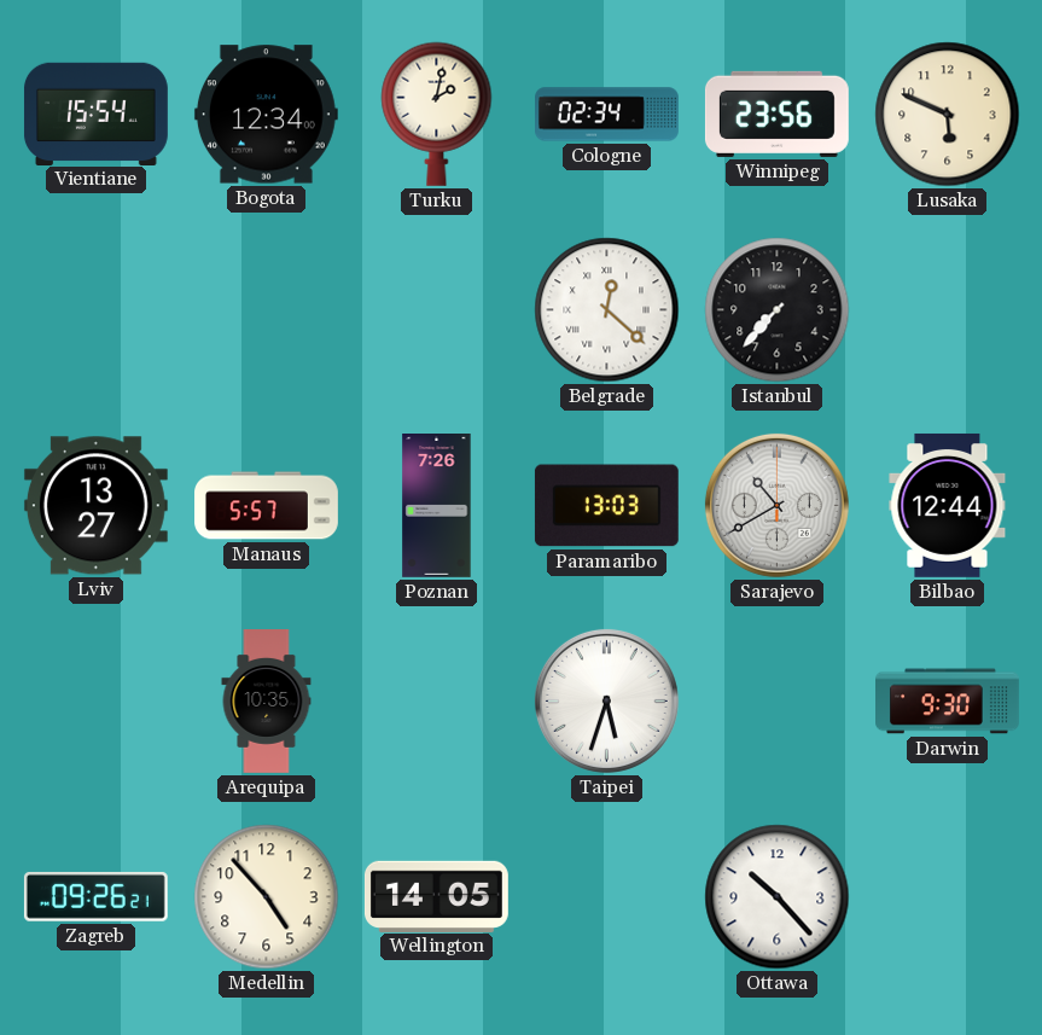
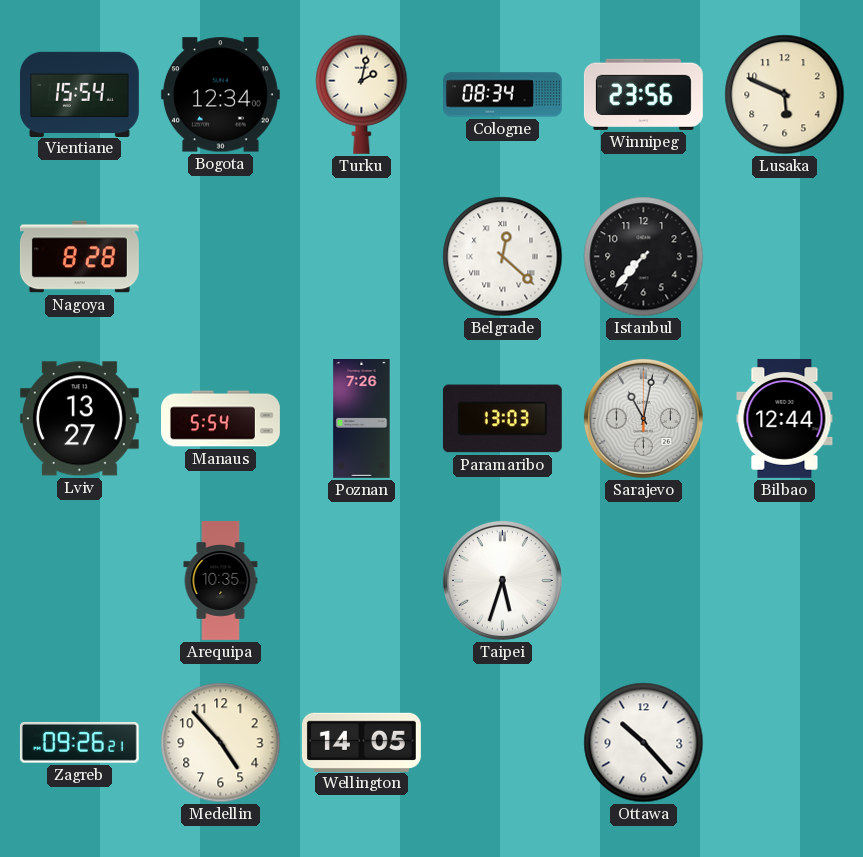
Cologne: 02:34 -> 08:34
Nagoya: none -> 8:28
Manaus: 5:57 -> 5:54
Sarajevo: 10:40 -> 11:02
Darwin: 9:30 -> none
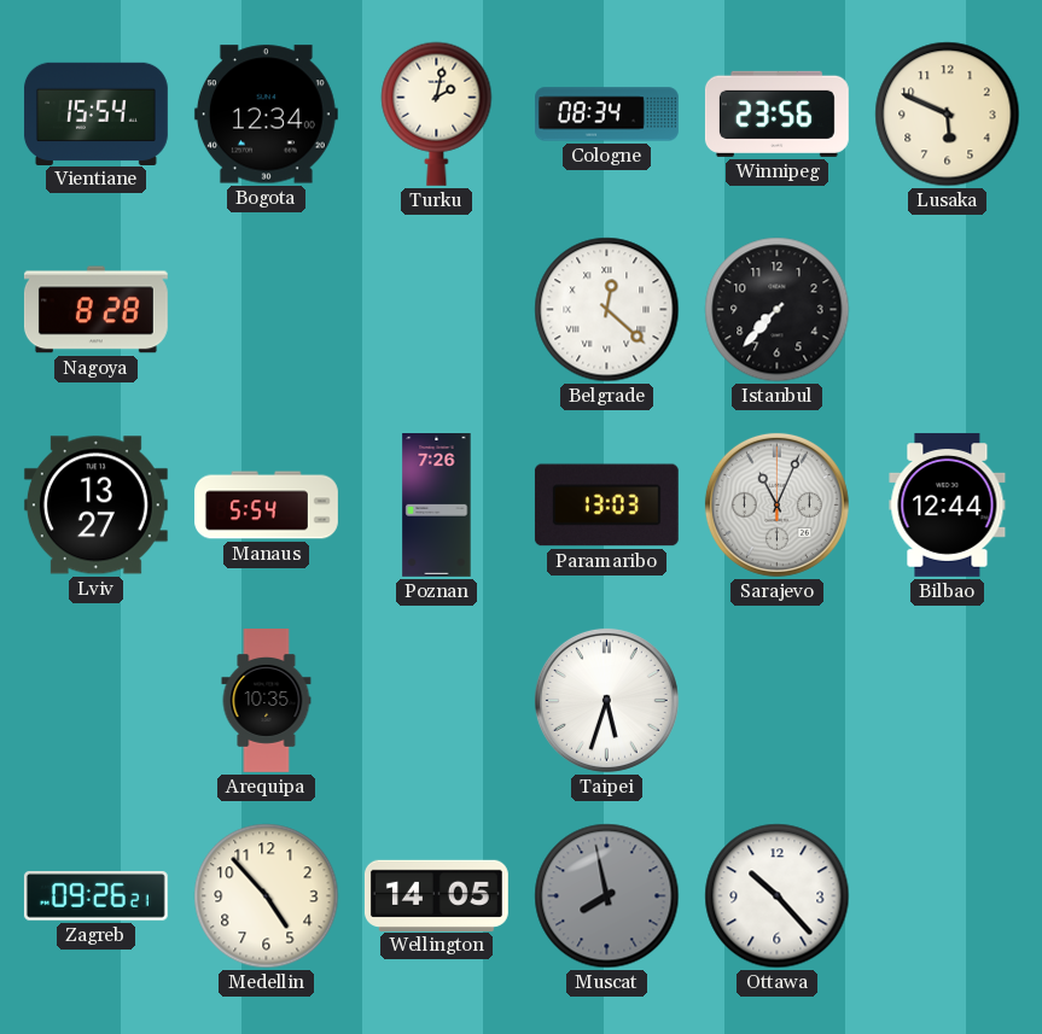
Sarajevo: 11:02 -> 11:04
Muscat: none -> 7:58
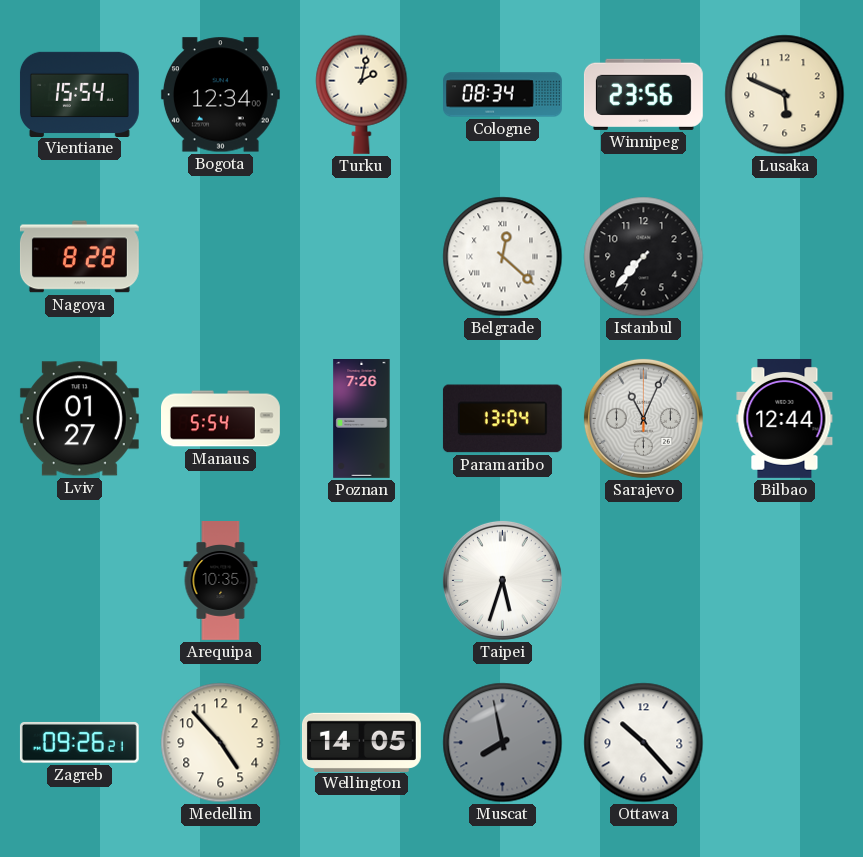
Lviv: 13:27 -> 01:27
Paramaribo: 13:03 -> 13:04
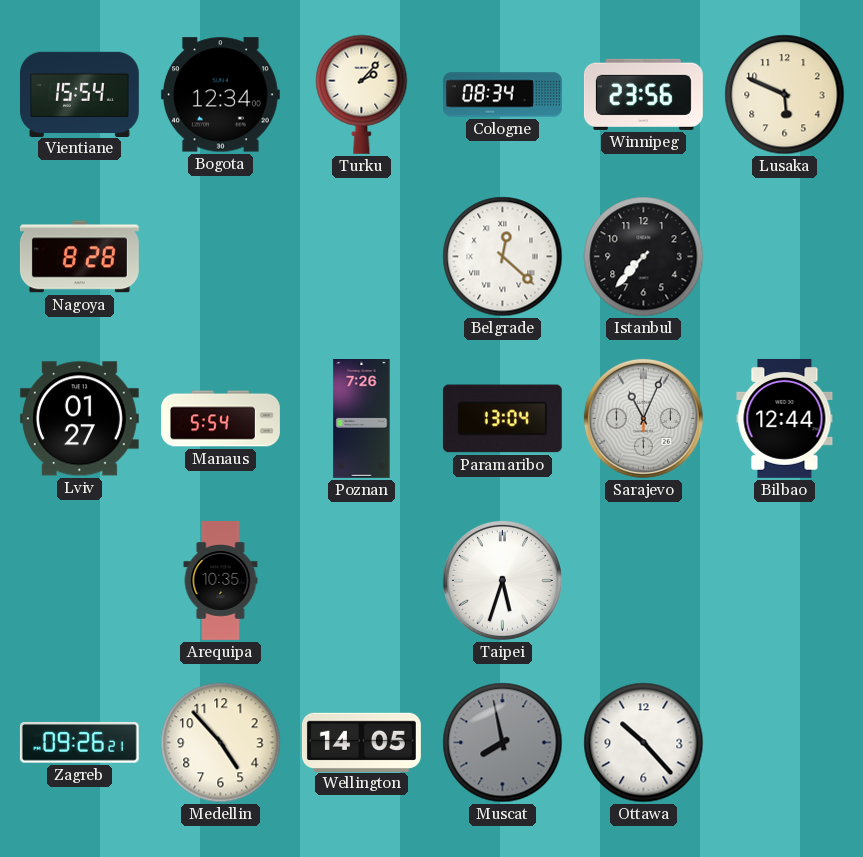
Turku: 2:02 -> 2:07
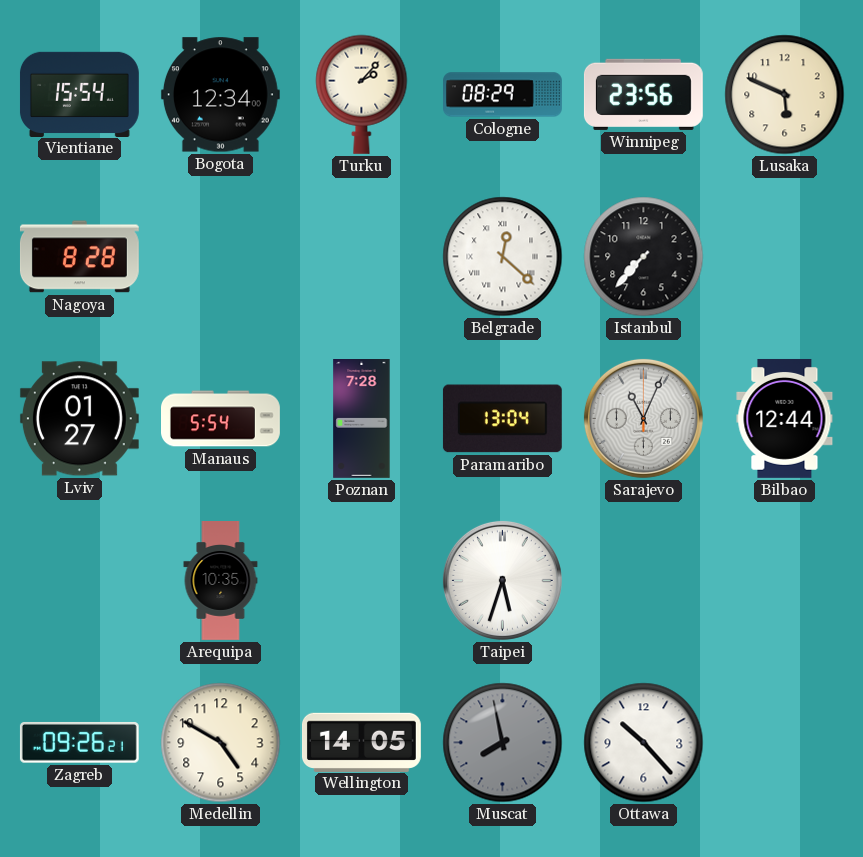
Cologne: 08:34 -> 08:29
Poznan: 7:26 -> 7:28
Medellin: 4:53 -> 4:50
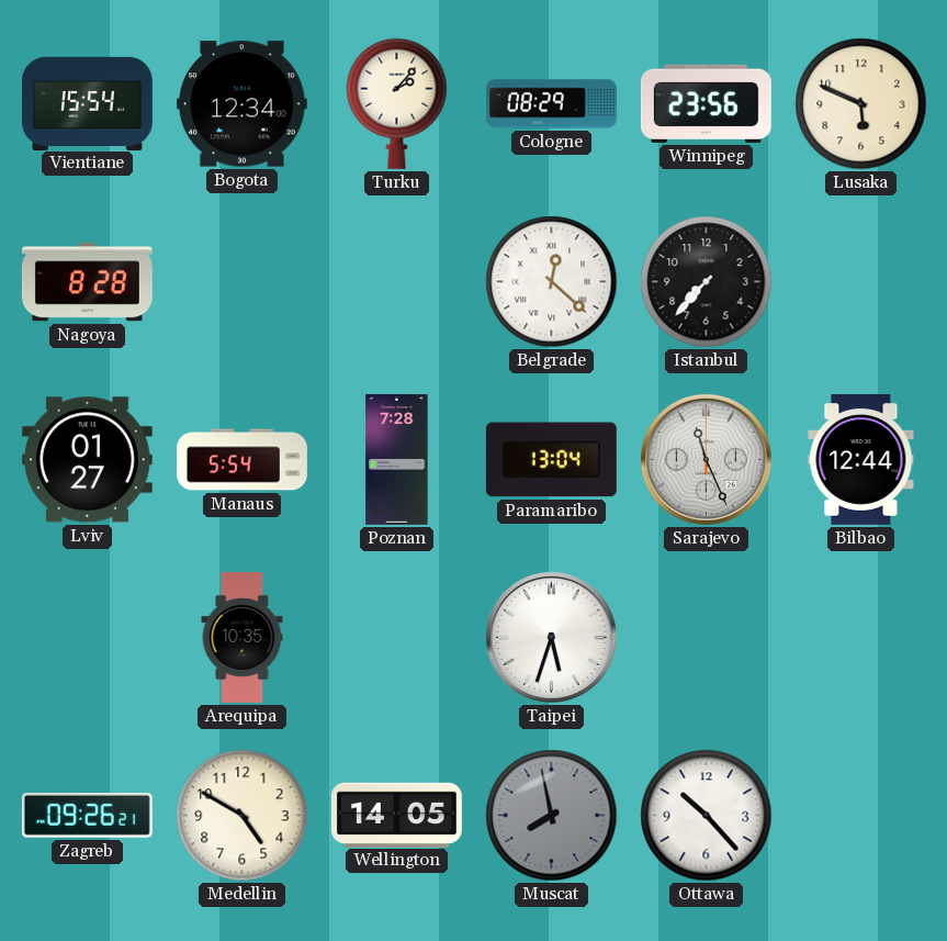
Sarajevo: 11:04 -> 11:26
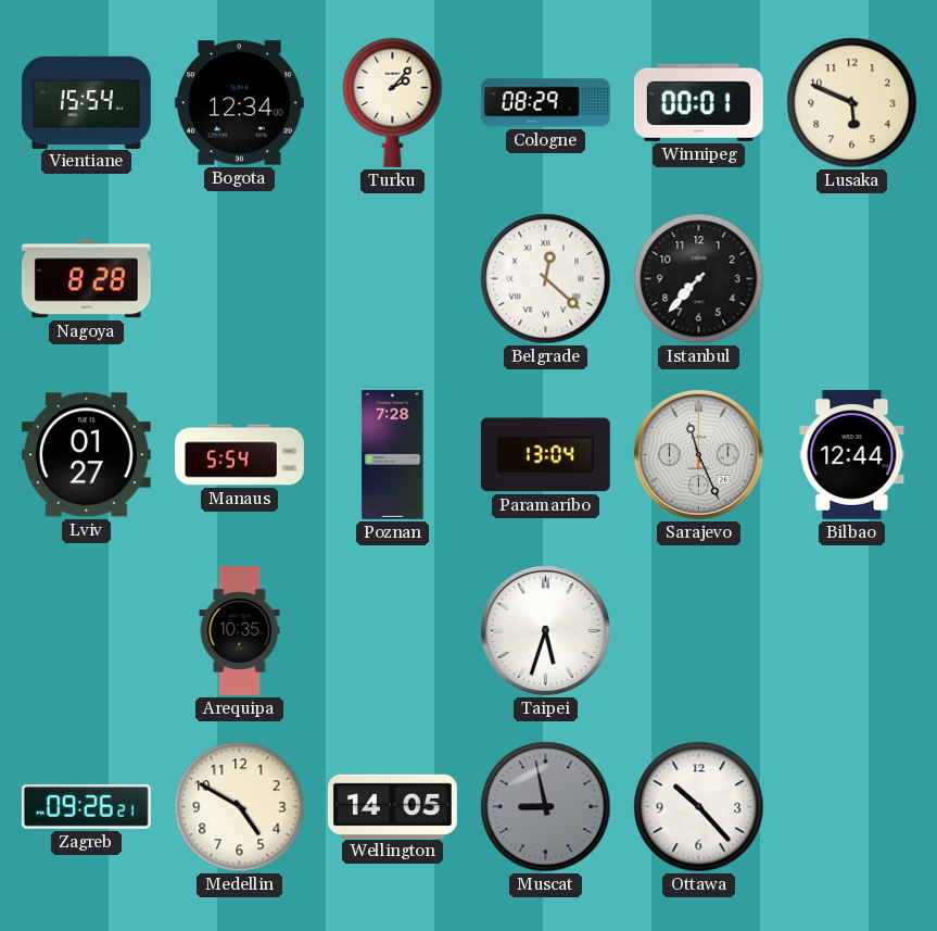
Winnipeg: 23:56 -> 00:01
Muscat: 7:58 -> 8:58
